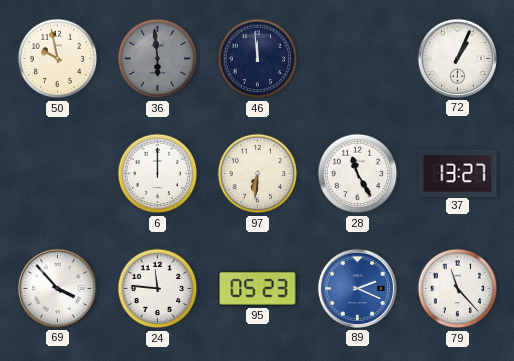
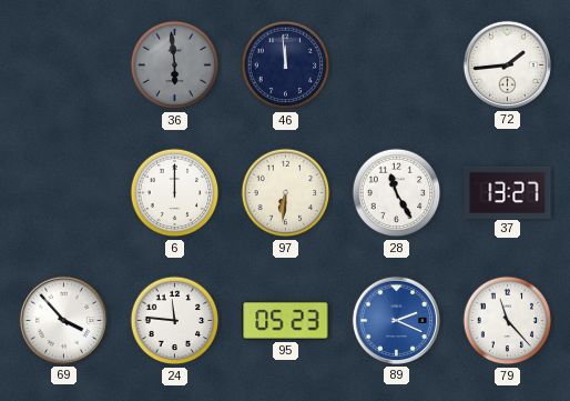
50: 9:58 -> none
72: 1:04 -> 1:44
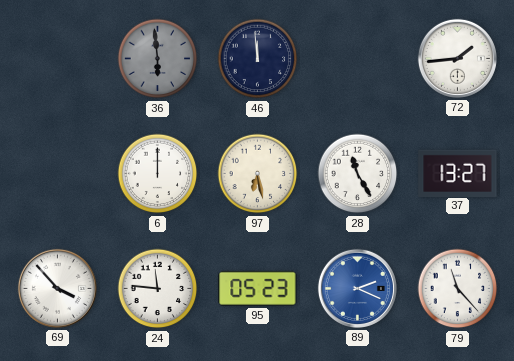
97: 6:31 -> 6:28
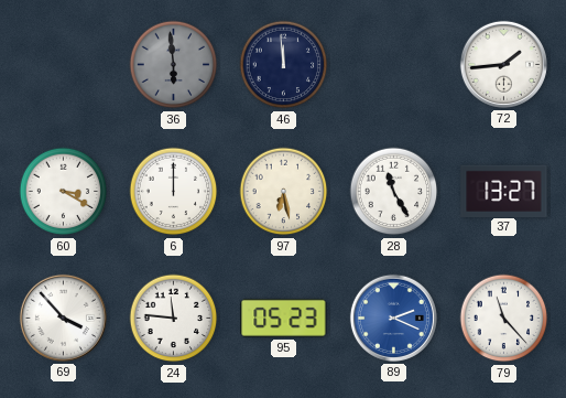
60: none -> 3:20
